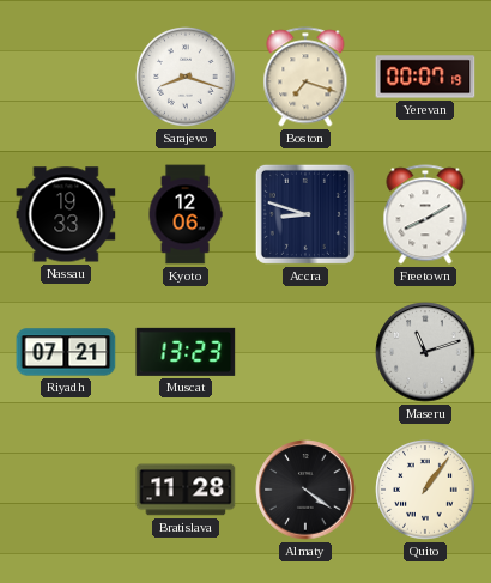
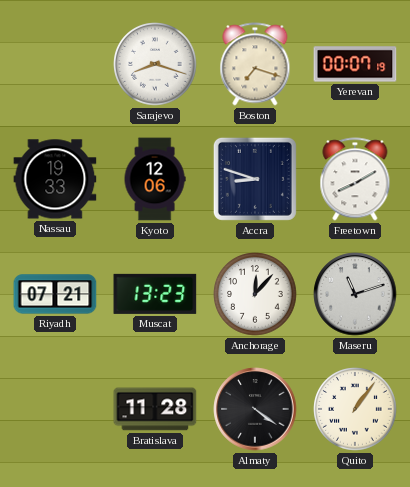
Anchorage: none -> 12:07
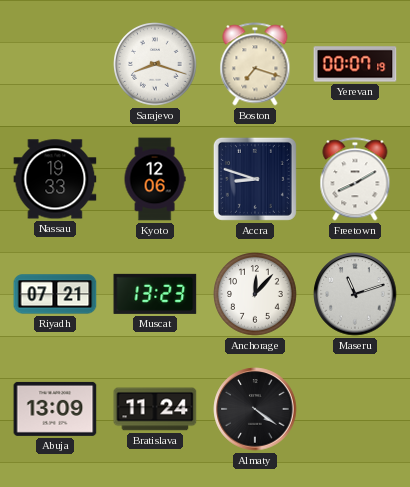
Abuja: none -> 13:09
Bratislava: 11:28 -> 11:24
Quito: 1:06 -> none
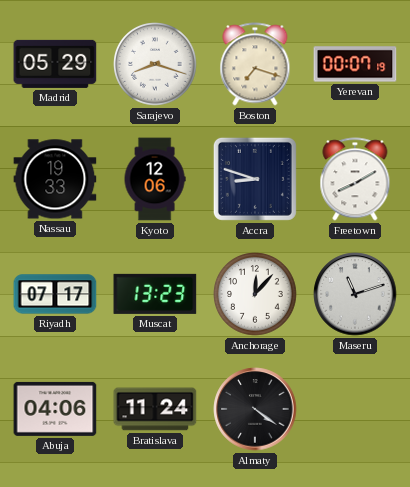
Madrid: none -> 05:29
Riyadh: 07:21 -> 07:17
Abuja: 13:09 -> 04:06
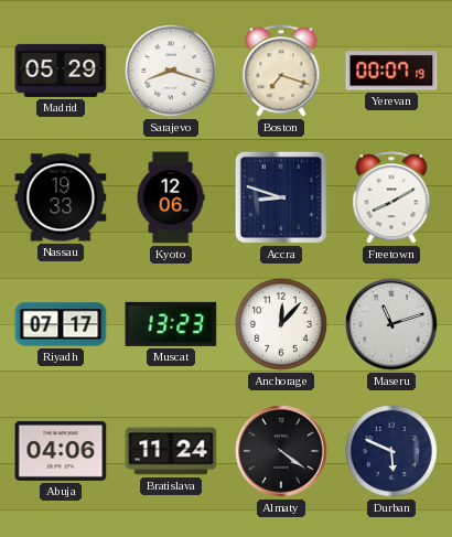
Durban: none -> 5:49
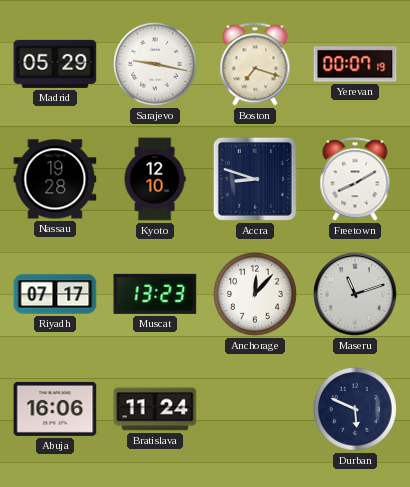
Sarajevo: 8:18 -> 9:17
Nassau: 19:33 -> 19:28
Kyoto: 12:06 -> 12:10
Abuja: 04:06 -> 16:06
Almaty: 4:21 -> none
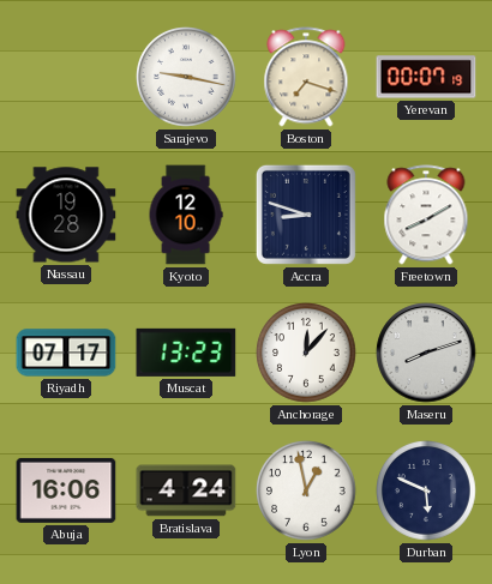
Madrid: 05:29 -> none
Maseru: 11:12 -> 8:12
Bratislava: 11:24 -> 4:24
Lyon: none -> 12:58
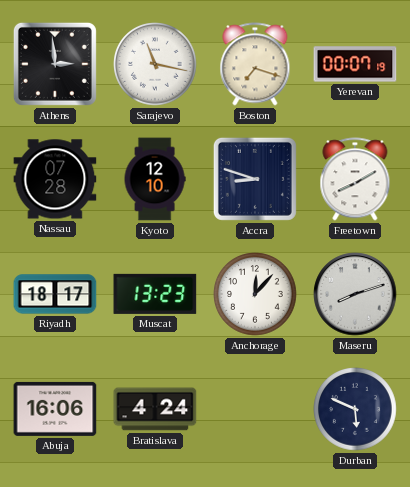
Athens: none -> 2:59
Sarajevo: 9:17 -> 11:17
Nassau: 19:28 -> 07:28
Riyadh: 07:17 -> 18:17
Lyon: 12:58 -> none
